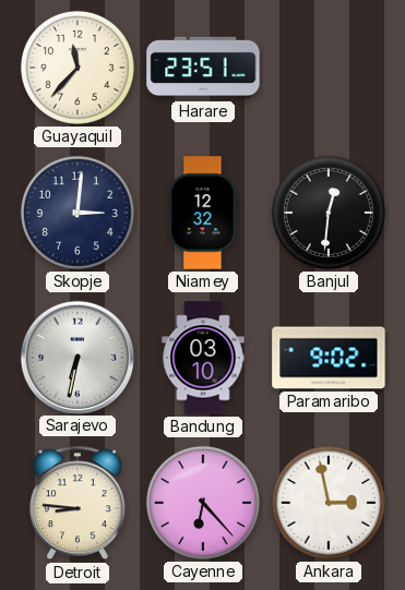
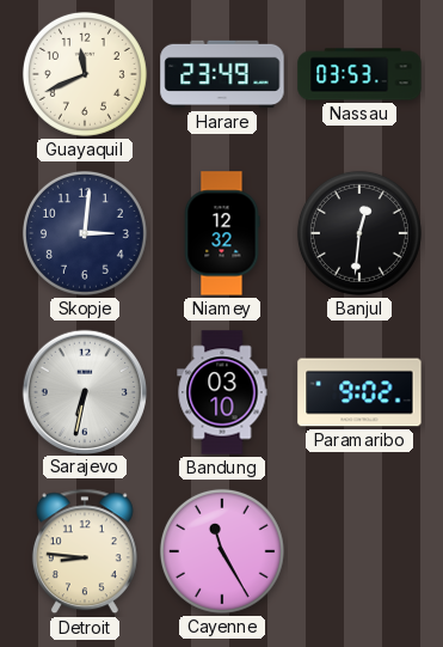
Guayaquil: 11:37 -> 11:41
Harare: 23:51 -> 23:49
Nassau: none -> 03:53
Cayenne: 6:23 -> 11:25
Ankara: 2:58 -> none
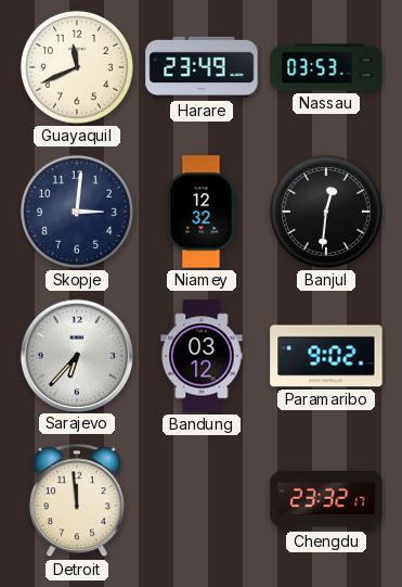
Sarajevo: 6:32 -> 6:37
Bandung: 03:10 -> 03:12
Detroit: 8:46 -> 11:59
Cayenne: 11:25 -> none
Chengdu: none -> 23:32
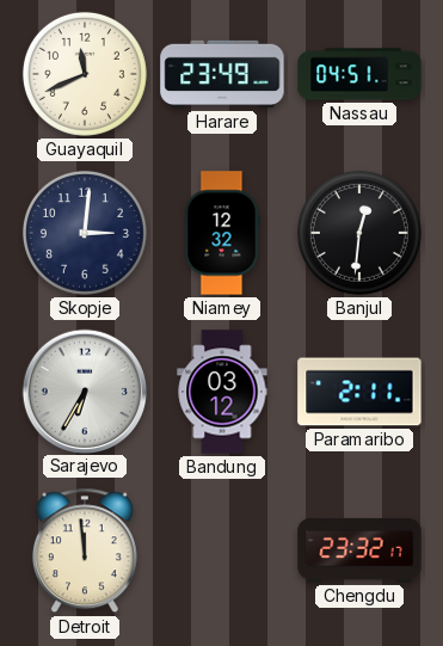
Nassau: 03:53 -> 04:51
Sarajevo: 6:37 -> 6:35
Paramaribo: 9:02 -> 2:11
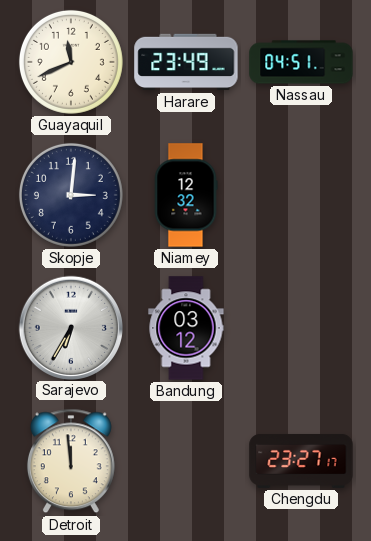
Banjul: 12:31 -> none
Paramaribo: 2:11 -> none
Chengdu: 23:32 -> 23:27
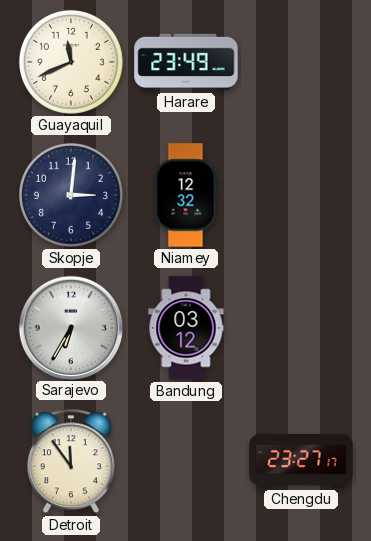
Nassau: 04:51 -> none
Detroit: 11:59 -> 11:54
